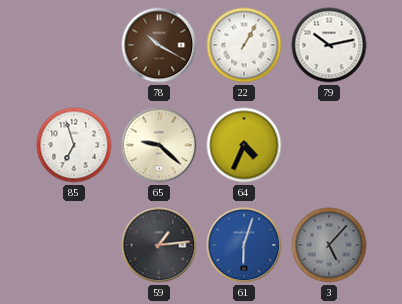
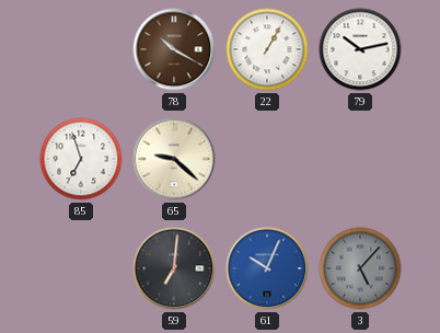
64: 4:34 -> none
59: 1:14 -> 7:01
61: 6:03 -> 10:04
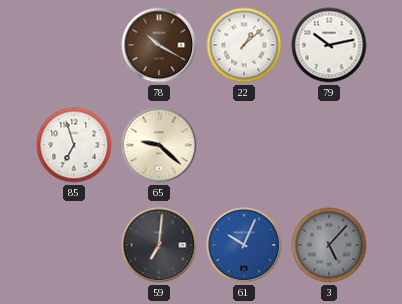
22: 1:05 -> 1:08
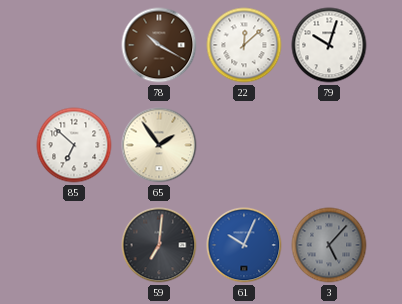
22: 1:08 -> 12:08
79: 10:13 -> 10:03
85: 6:57 -> 6:52
65: 9:22 -> 1:54
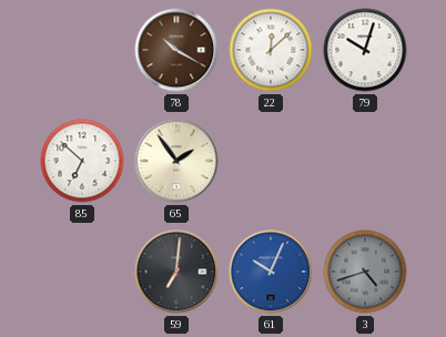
3: 5:07 -> 4:42
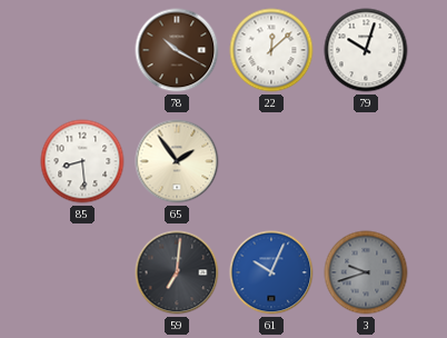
85: 6:52 -> 8:29
3: 4:42 -> 9:42
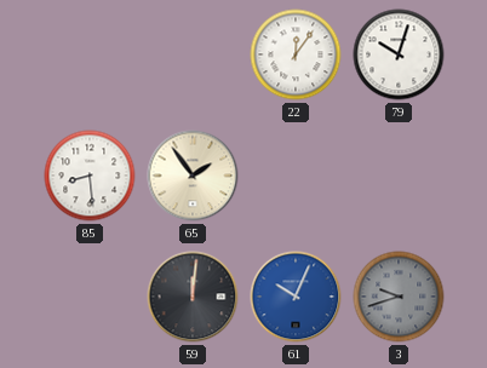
78: 10:20 -> none
22: 12:08 -> 12:06
59: 7:01 -> 12:01
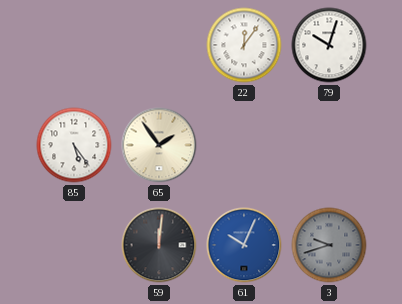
85: 8:29 -> 5:24
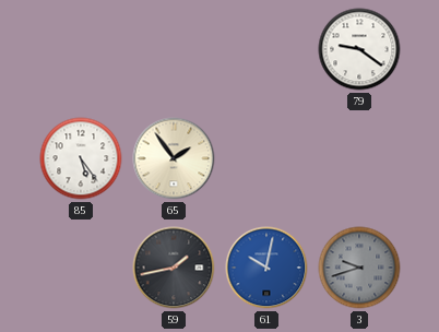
22: 12:06 -> none
79: 10:03 -> 9:21
59: 12:01 -> 1:43
61: 10:04 -> 10:02
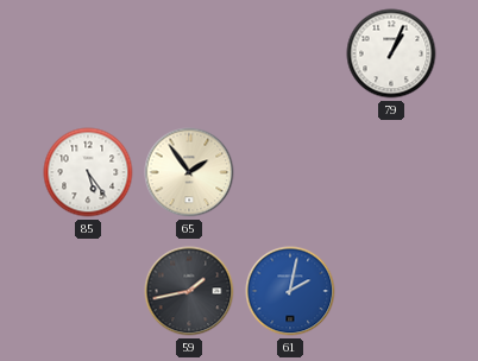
79: 9:21 -> 1:04
61: 10:02 -> 2:02
3: 9:42 -> none
